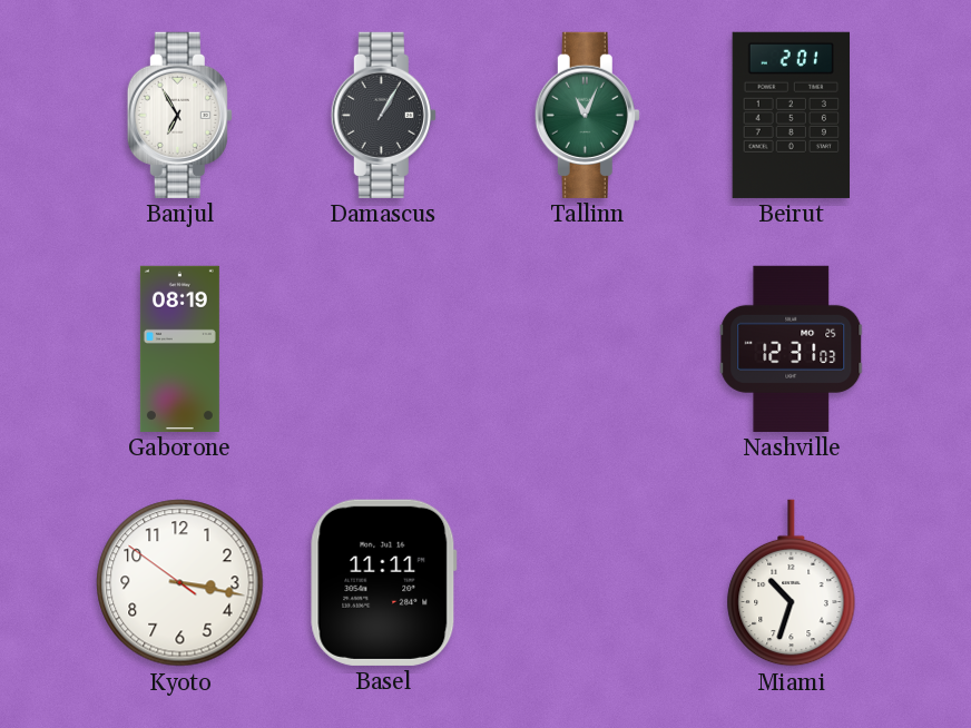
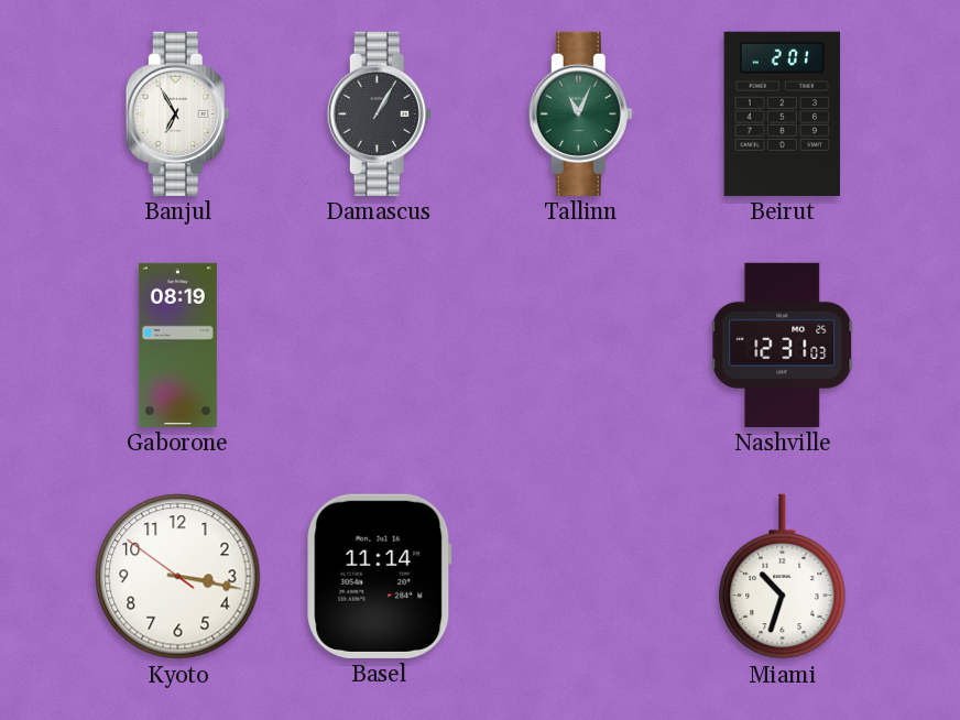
Basel: 11:11 -> 11:14
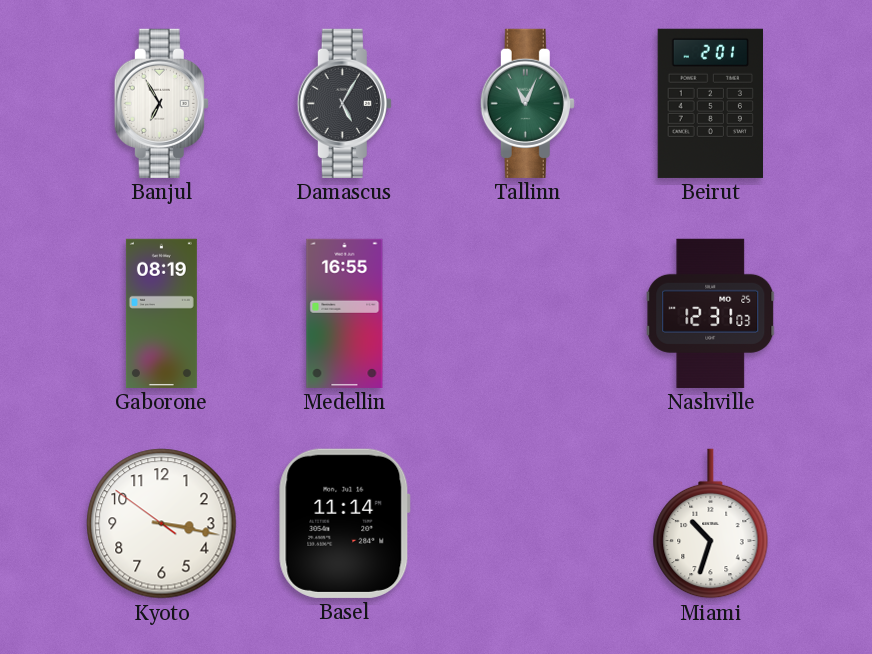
Damascus: 1:05 -> 5:05
Medellin: none -> 16:55
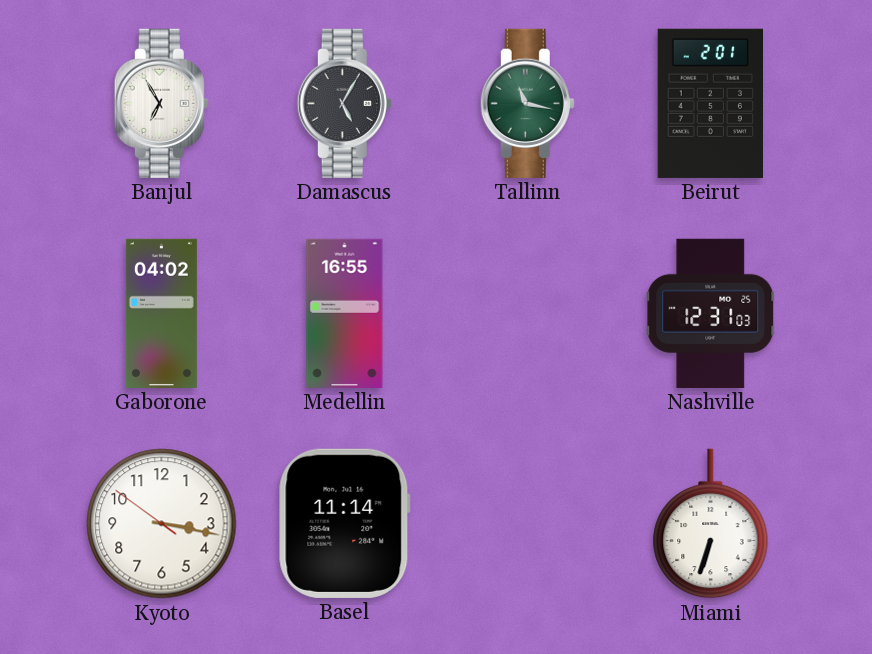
Tallinn: 11:04 -> 11:17
Gaborone: 08:19 -> 04:02
Miami: 10:33 -> 6:33
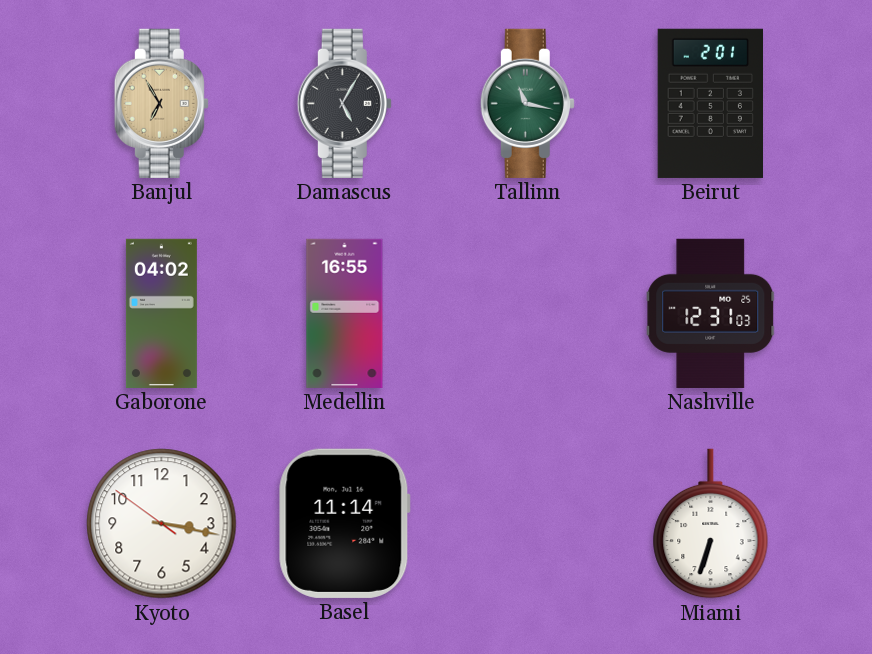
Banjul dial: white -> champagne
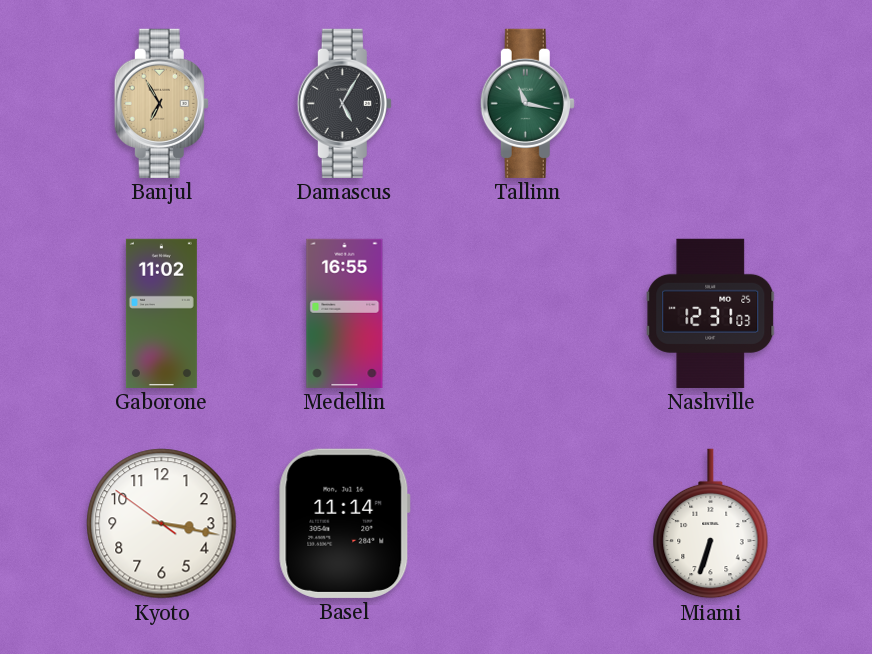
Beirut: 2:01 -> none
Gaborone: 04:02 -> 11:02
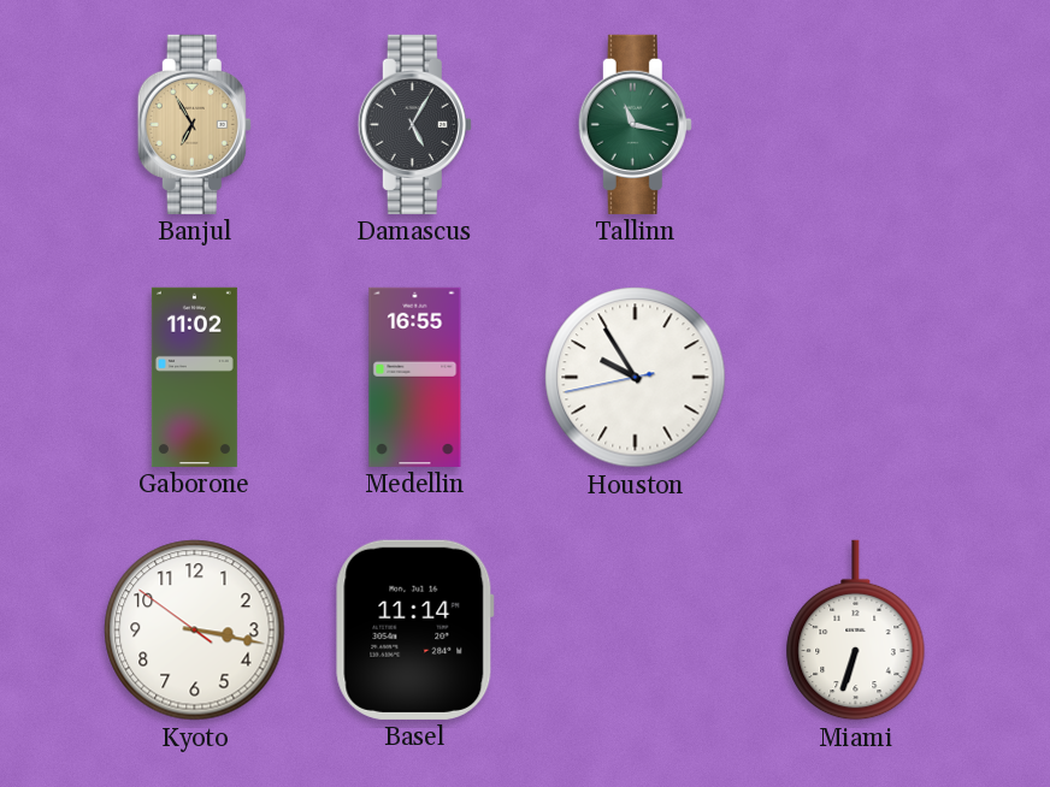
Houston: none -> 9:54
Nashville: 12:31 -> none
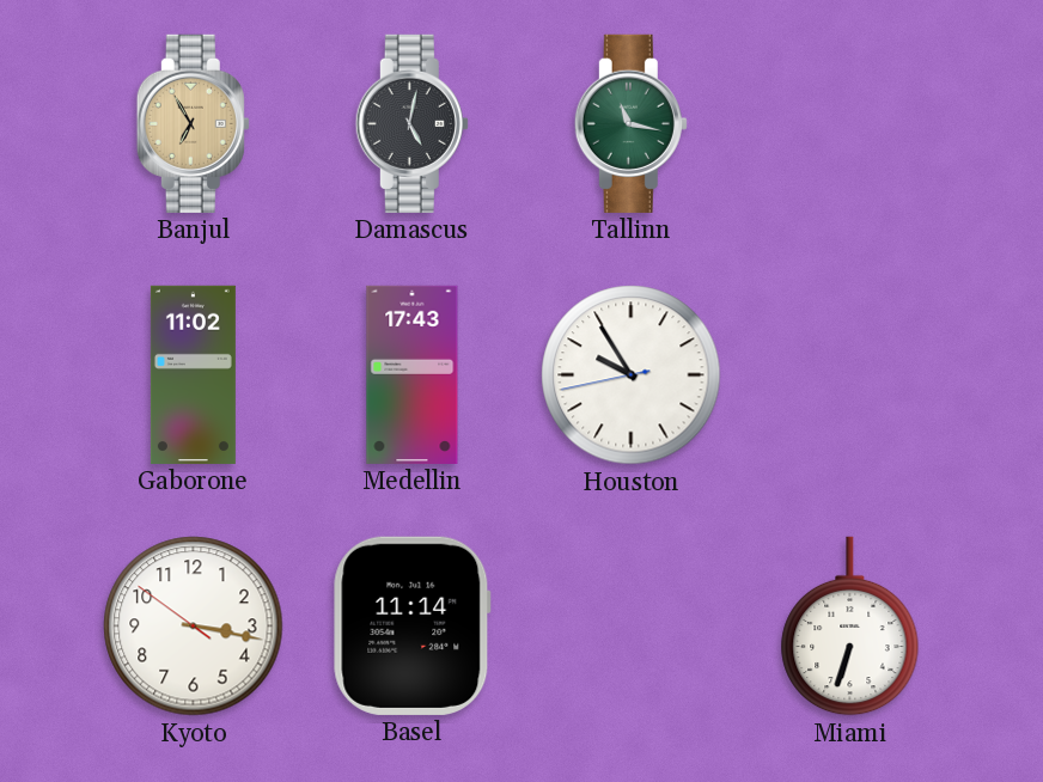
Damascus: 5:05 -> 5:02
Medellin: 16:55 -> 17:43
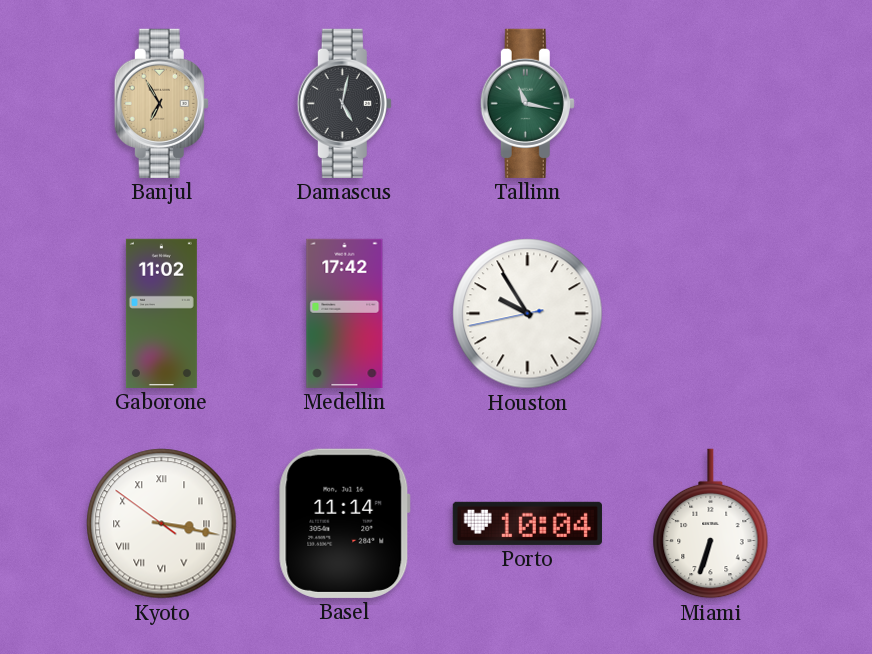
Medellin: 17:43 -> 17:42
Kyoto numerals: Arabic -> Roman
Porto: none -> 10:04
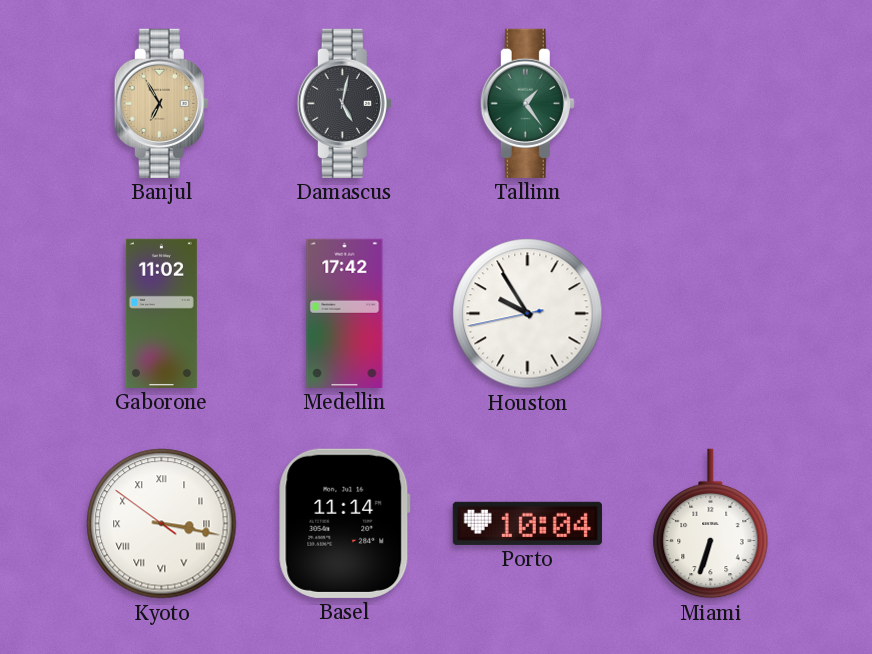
Tallinn: 11:17 -> 1:24
